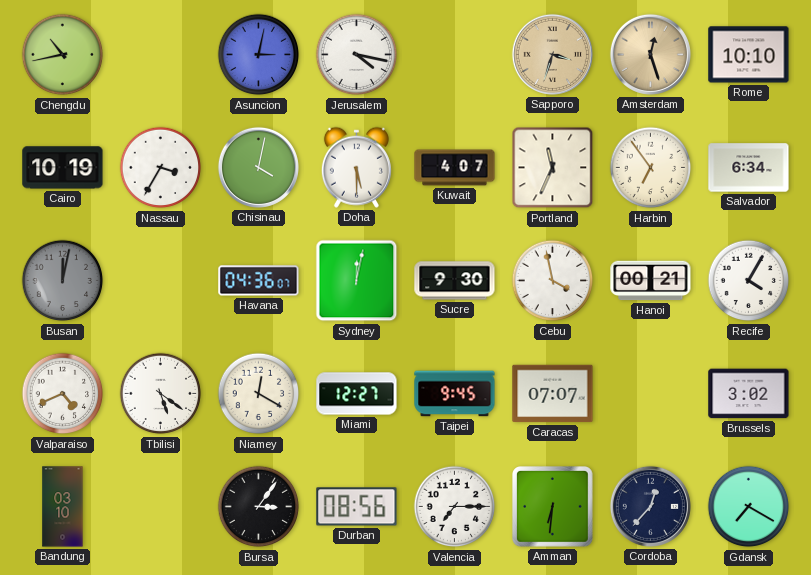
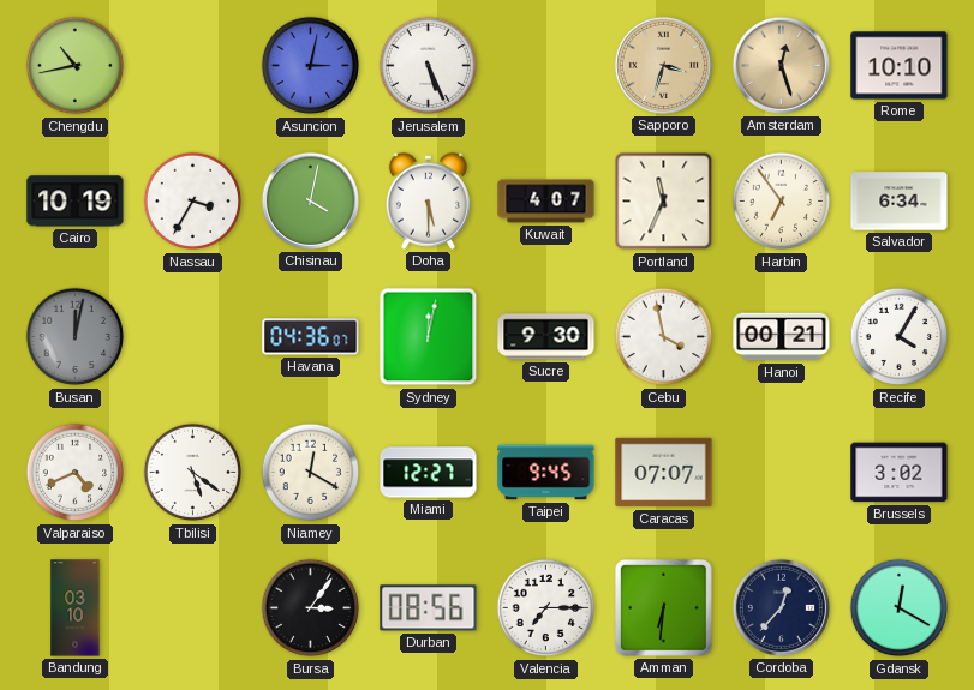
Jerusalem: 4:17 -> 5:26
Gdansk: 7:20 -> 12:20
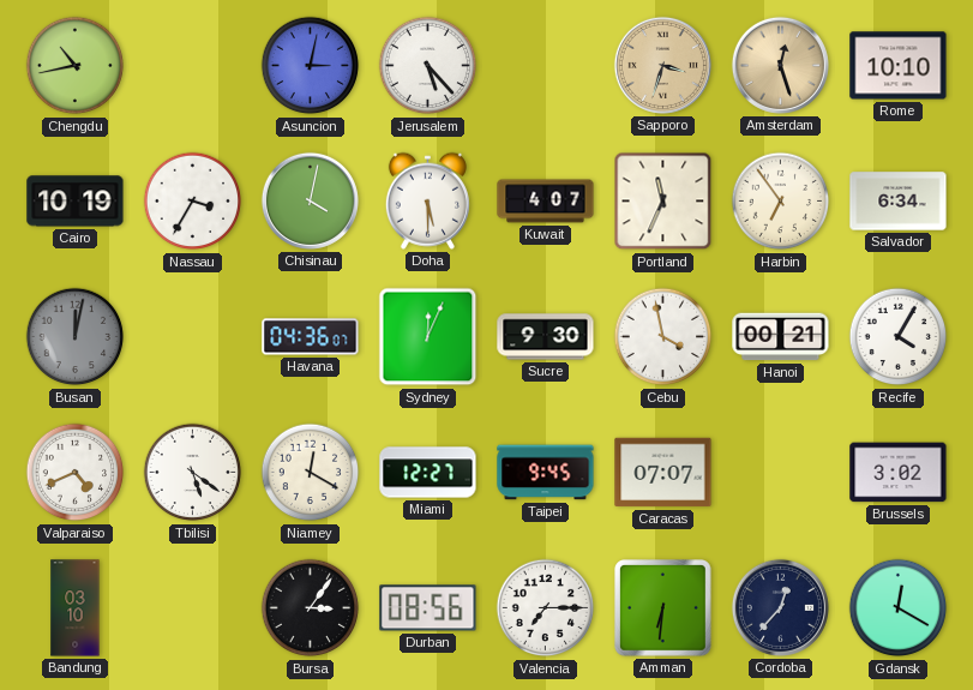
Jerusalem: 5:26 -> 5:23
Sydney: 12:02 -> 12:04
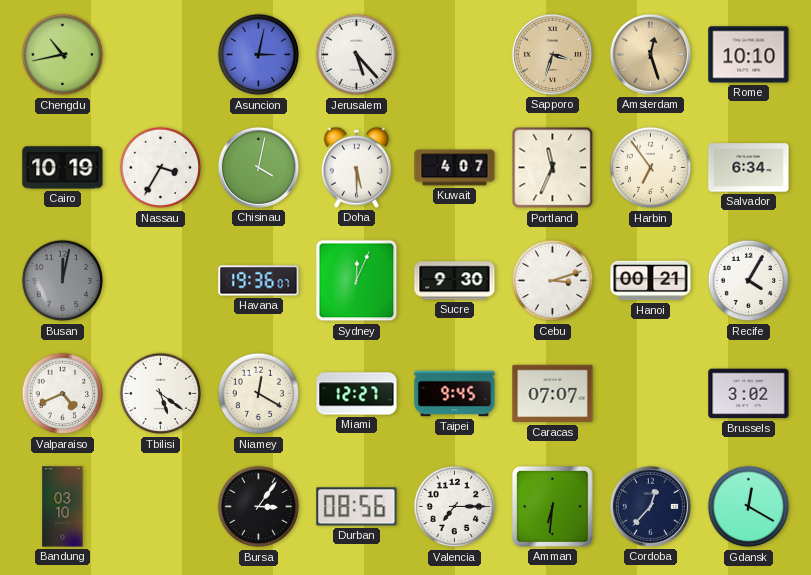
Havana: 04:36 -> 19:36
Cebu: 3:58 -> 3:12
